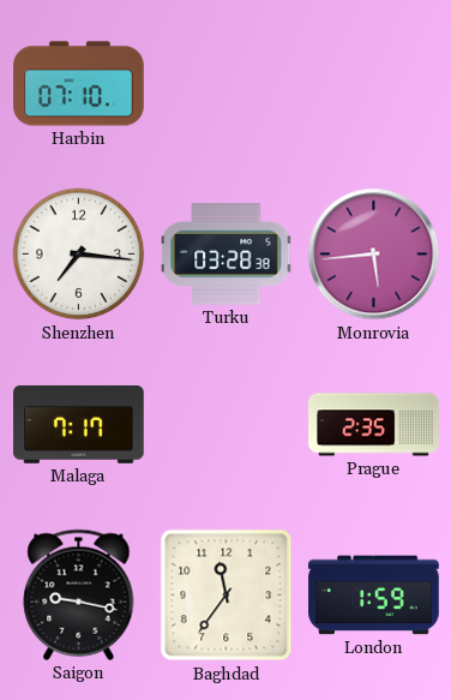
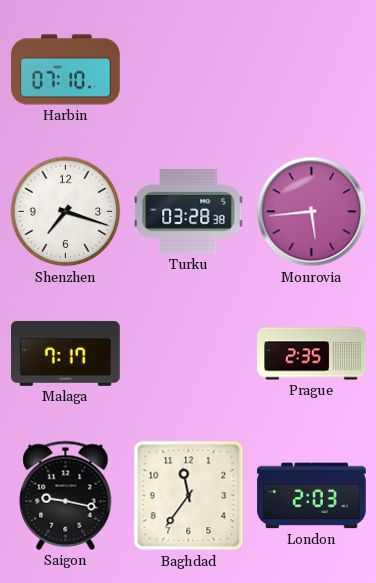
Shenzhen: 7:16 -> 7:18
London: 1:59 -> 2:03
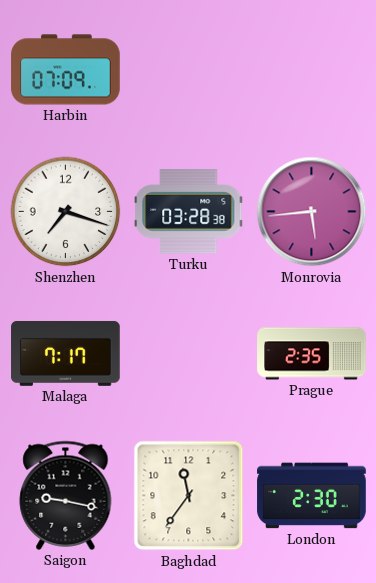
Harbin: 07:10 -> 07:09
London: 2:03 -> 2:30
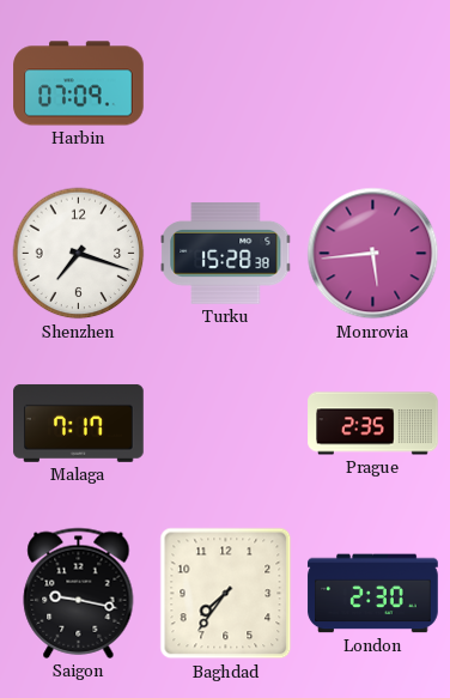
Turku: 03:28 -> 15:28
Baghdad: 11:36 -> 7:36
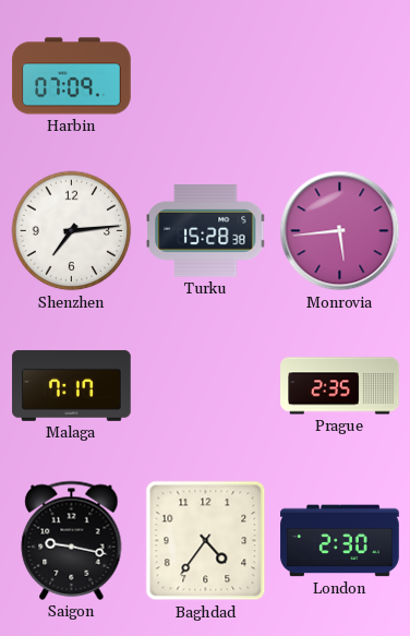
Shenzhen: 7:18 -> 7:14
Baghdad: 7:36 -> 4:36
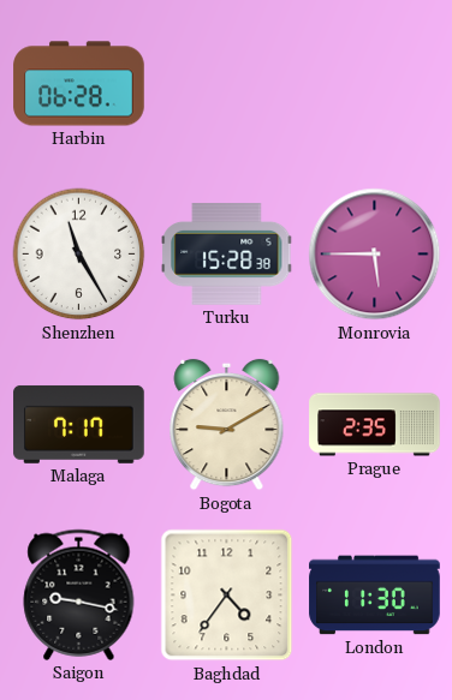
Harbin: 07:09 -> 06:28
Shenzhen: 7:14 -> 11:25
Monrovia: 5:44 -> 5:45
Bogota: none -> 9:10
London: 2:30 -> 11:30
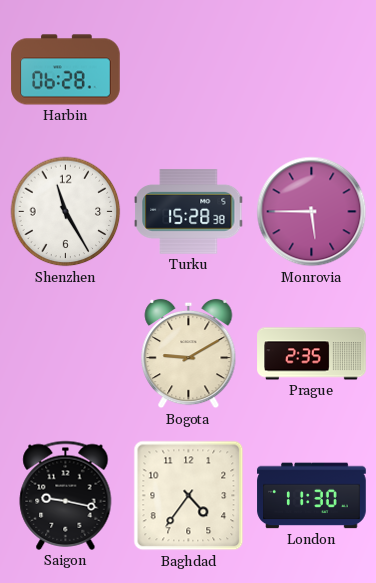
Malaga: 7:17 -> none
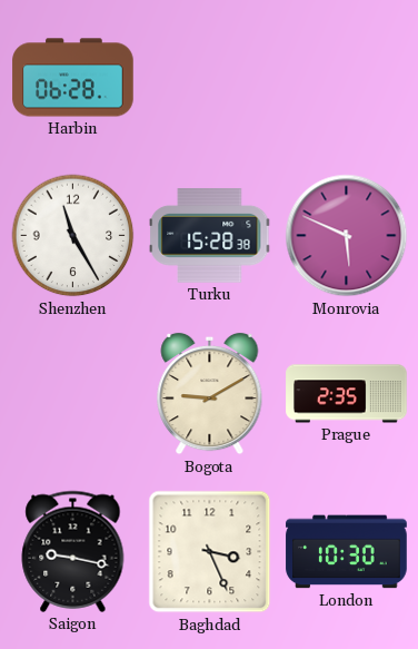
Monrovia: 5:45 -> 5:49
Baghdad: 4:36 -> 3:26
London: 11:30 -> 10:30
